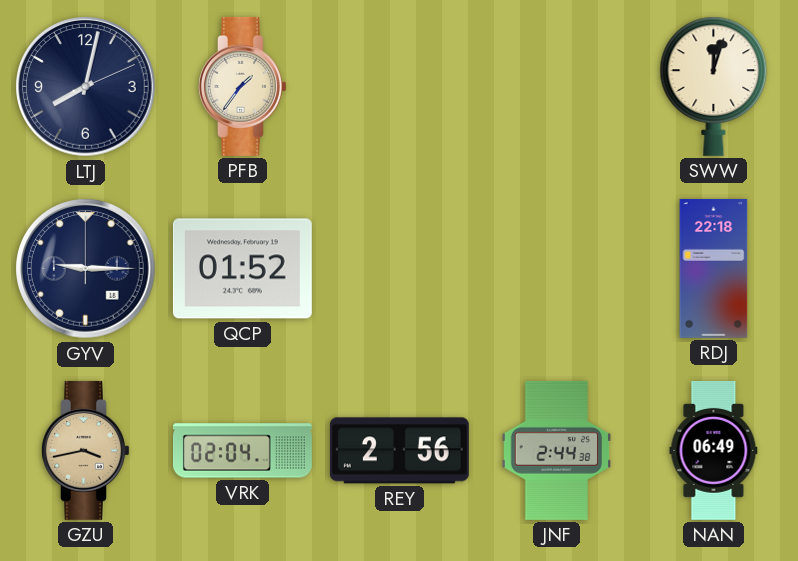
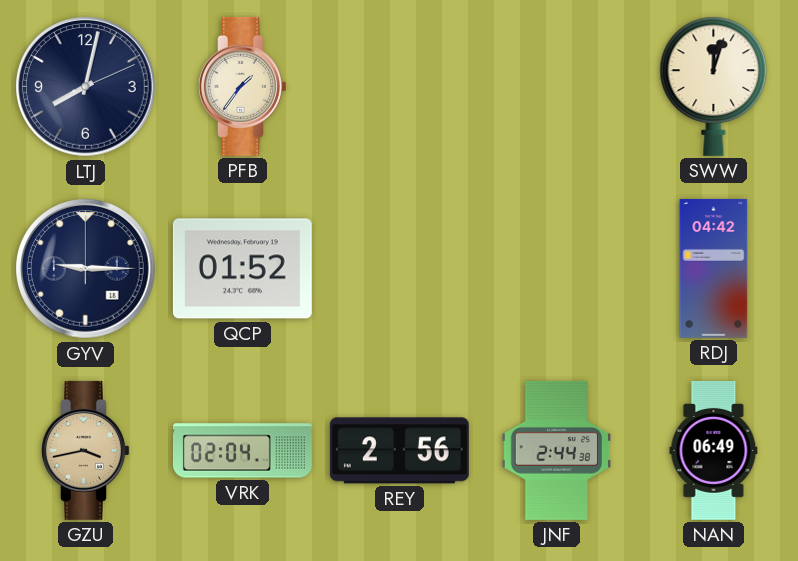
RDJ: 22:18 -> 04:42
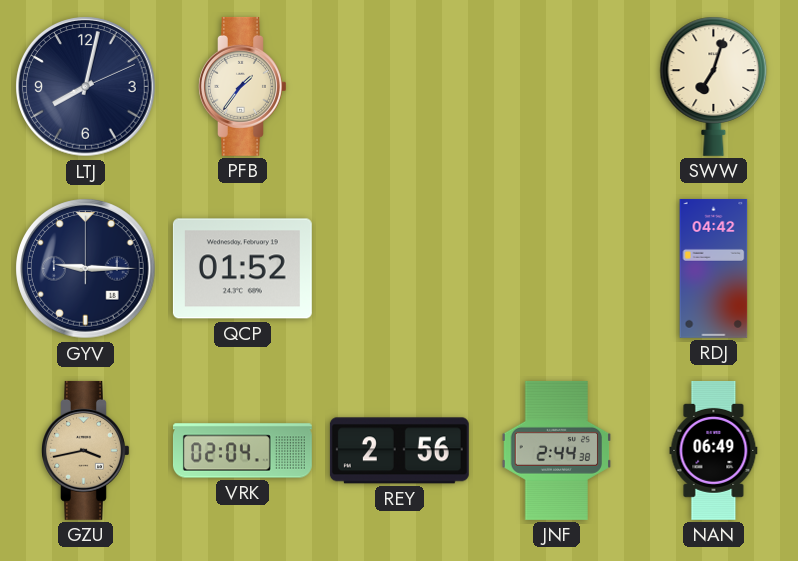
SWW: 12:03 -> 7:03
